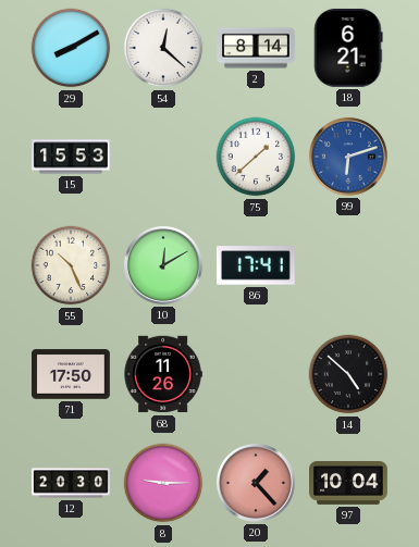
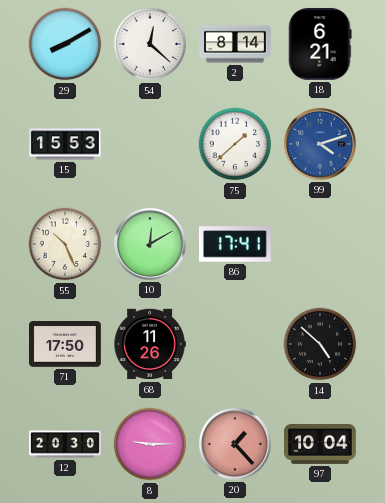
99: 6:12 -> 4:12
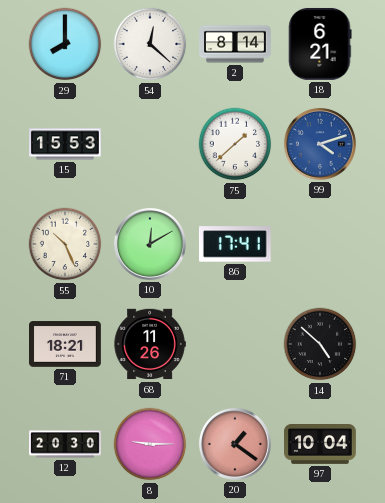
29: 8:10 -> 8:00
71: 17:50 -> 18:21
20: 1:23 -> 1:21
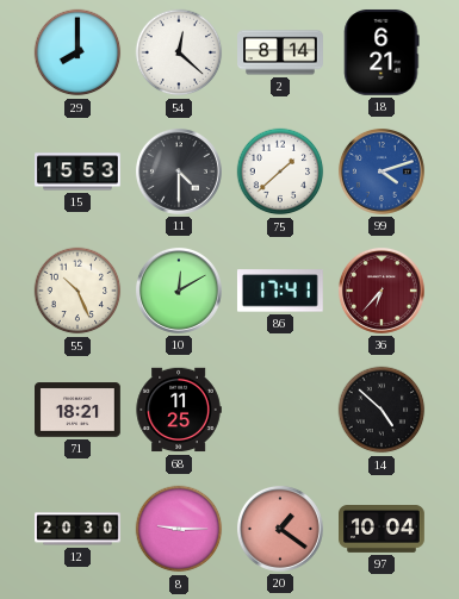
11: none -> 4:30
36: none -> 6:37
68: 11:26 -> 11:25
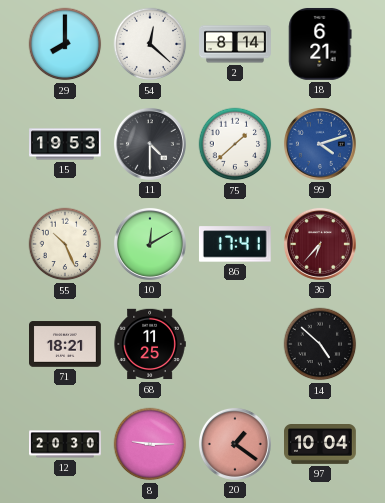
15: 15:53 -> 19:53
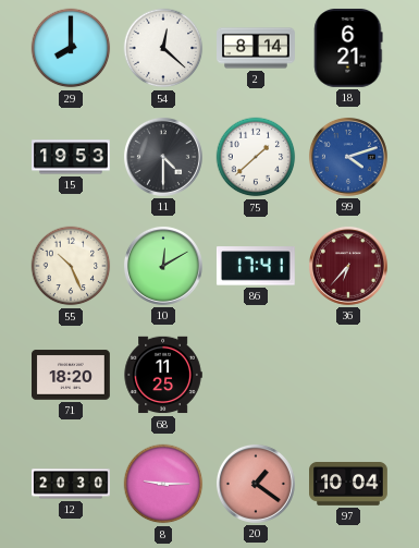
71: 18:21 -> 18:20
14: 4:52 -> none
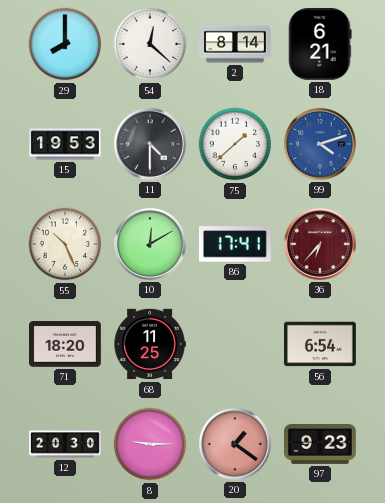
56: none -> 6:54
97: 10:04 -> 9:23
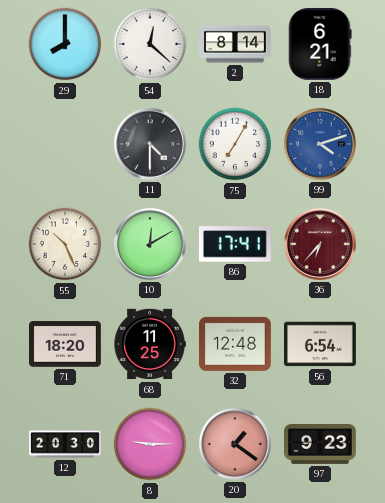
15: 19:53 -> none
75: 1:38 -> 7:05
32: none -> 12:48
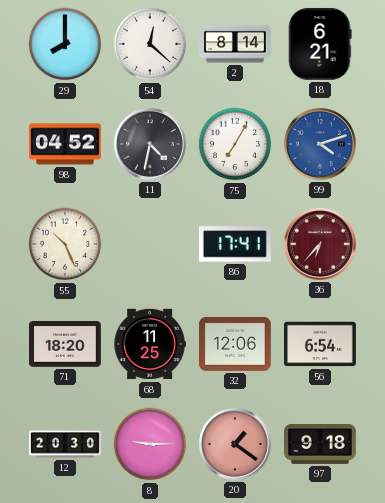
98: none -> 04:52
11: 4:30 -> 4:32
10: 12:10 -> none
32: 12:48 -> 12:06
97: 9:23 -> 9:18
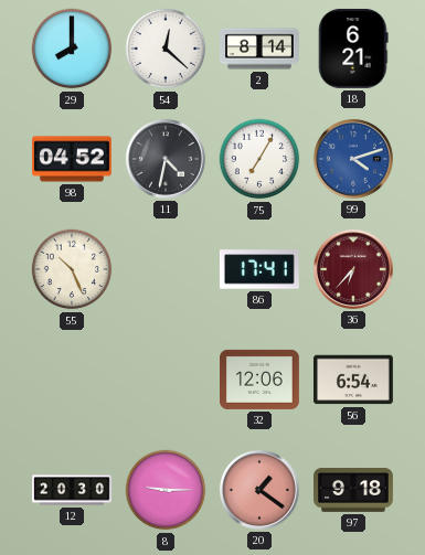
71: 18:20 -> none
68: 11:25 -> none
